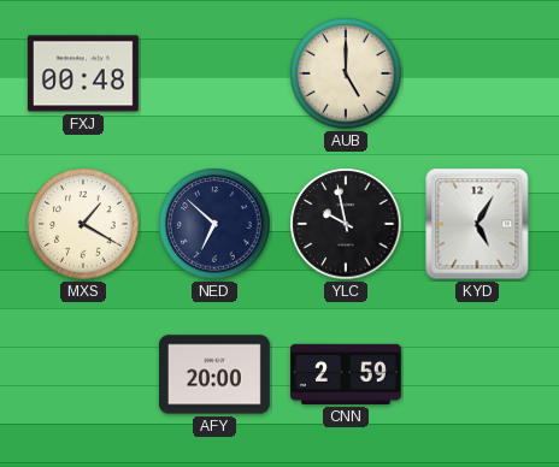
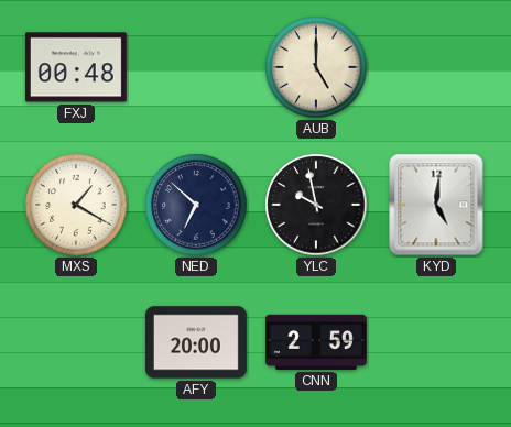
KYD: 5:05 -> 5:01
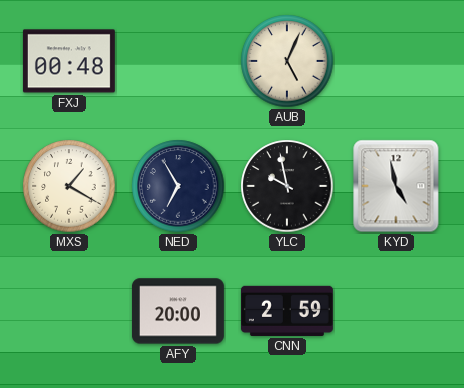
AUB: 5:00 -> 5:04
NED: 6:52 -> 6:55
KYD: 5:01 -> 4:58
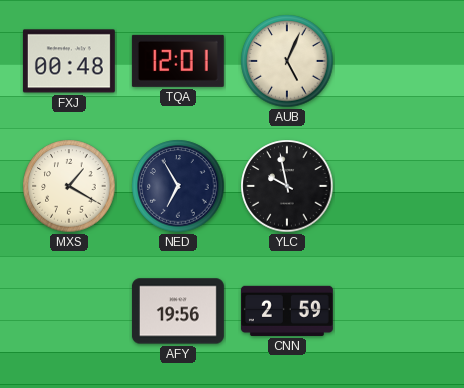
TQA: none -> 12:01
KYD: 4:58 -> none
AFY: 20:00 -> 19:56
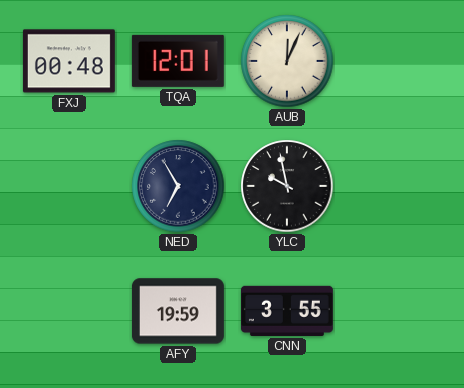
AUB: 5:04 -> 12:04
MXS: 1:20 -> none
AFY: 19:56 -> 19:59
CNN: 2:59 -> 3:55
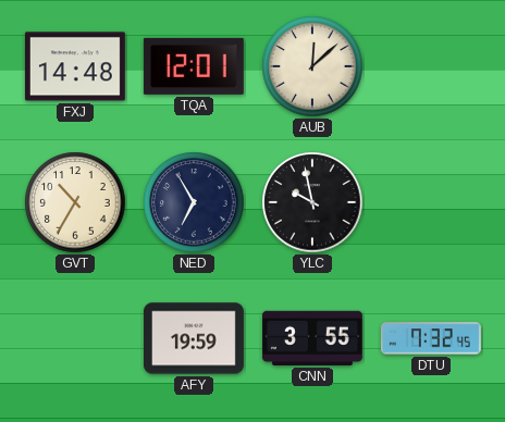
FXJ: 00:48 -> 14:48
AUB: 12:04 -> 12:08
GVT: none -> 10:35
DTU: none -> 7:32
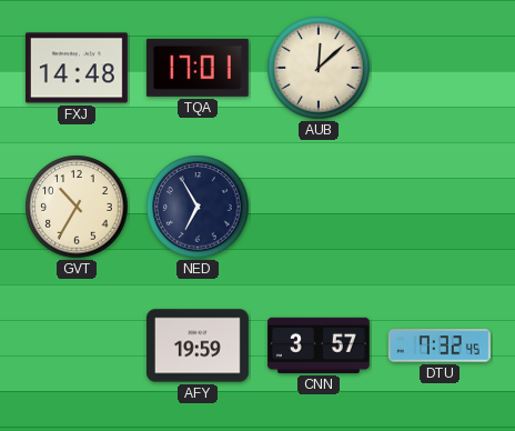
TQA: 12:01 -> 17:01
YLC: 9:58 -> none
CNN: 3:55 -> 3:57
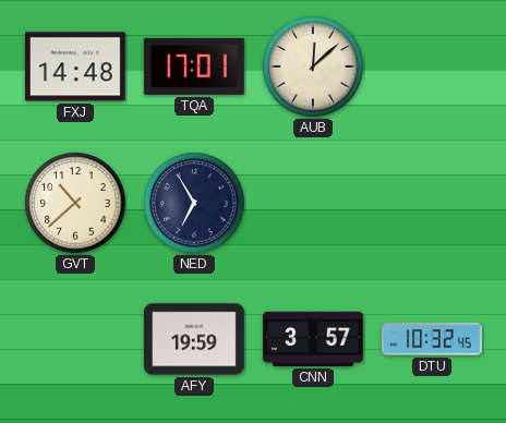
GVT: 10:35 -> 10:38
DTU: 7:32 -> 10:32
